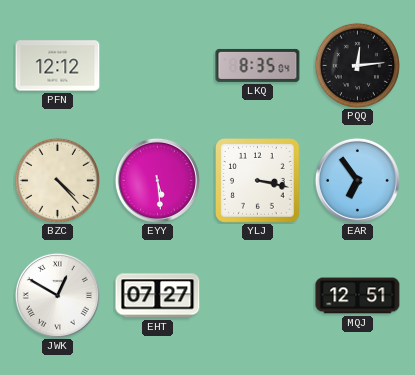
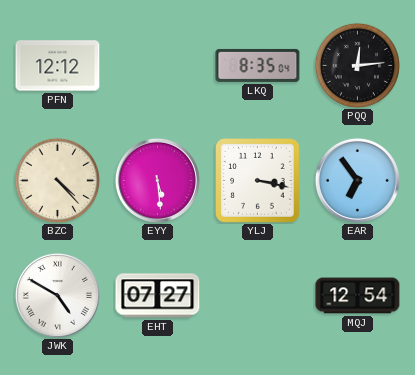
JWK: 12:50 -> 4:50
MQJ: 12:51 -> 12:54
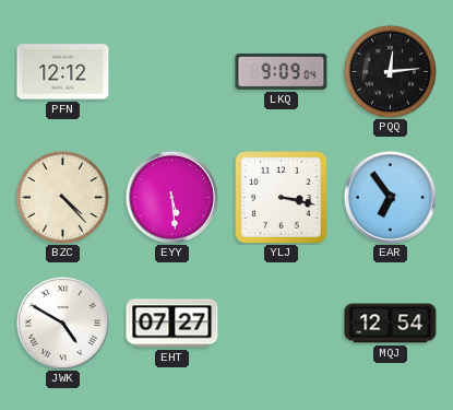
LKQ: 8:35 -> 9:09
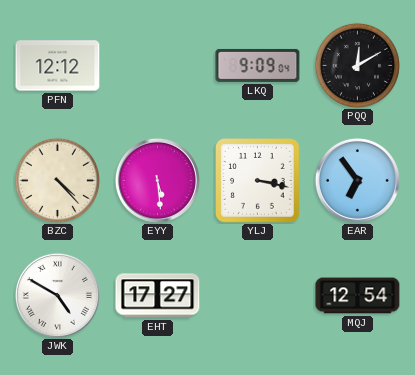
PQQ: 12:14 -> 12:10
EHT: 07:27 -> 17:27
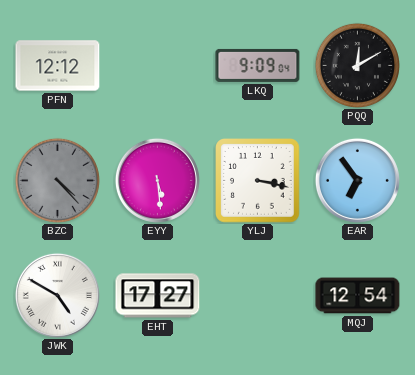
BZC dial: cream -> grey
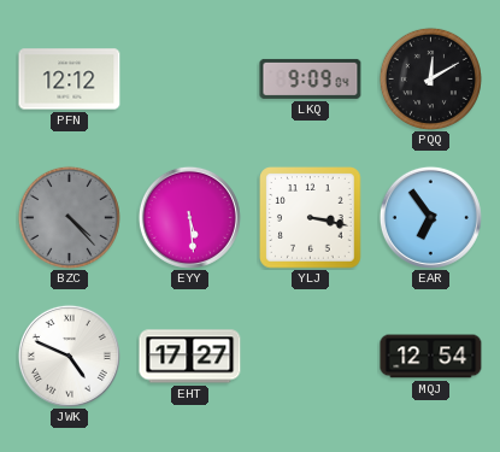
JWK: 4:50 -> 4:49
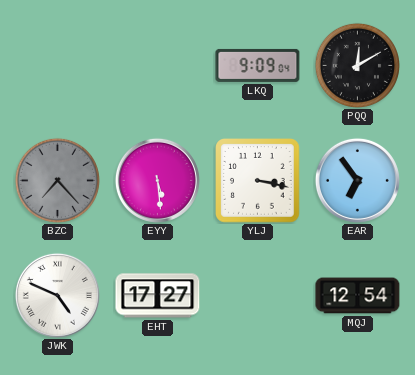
PFN: 12:12 -> none
BZC: 4:23 -> 7:23
